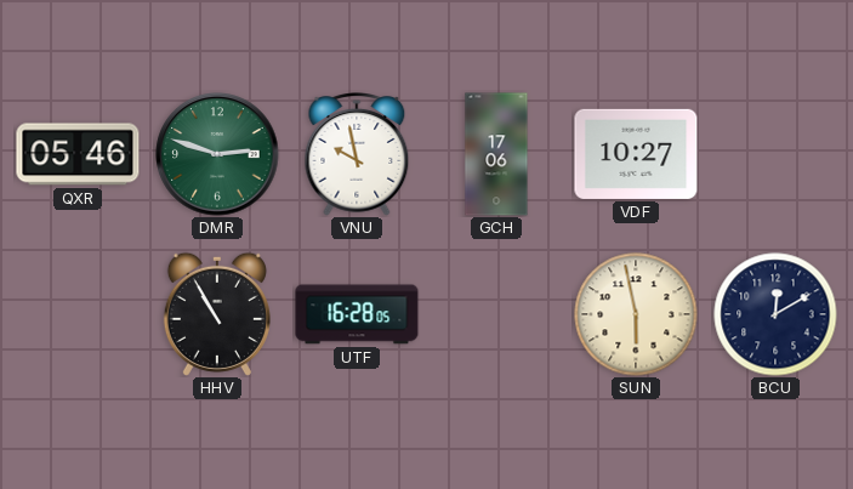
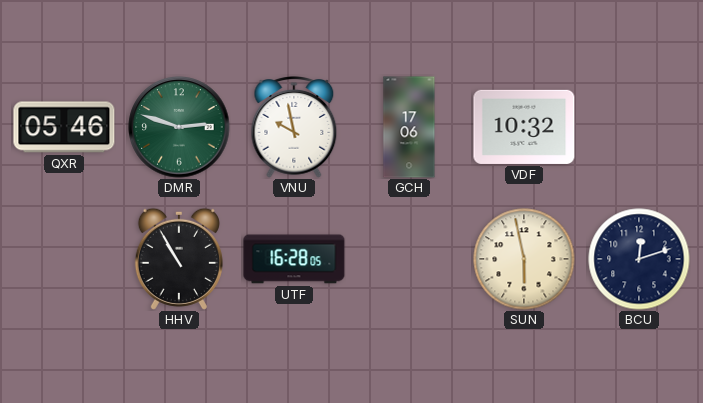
VDF: 10:27 -> 10:32
BCU: 12:10 -> 12:12
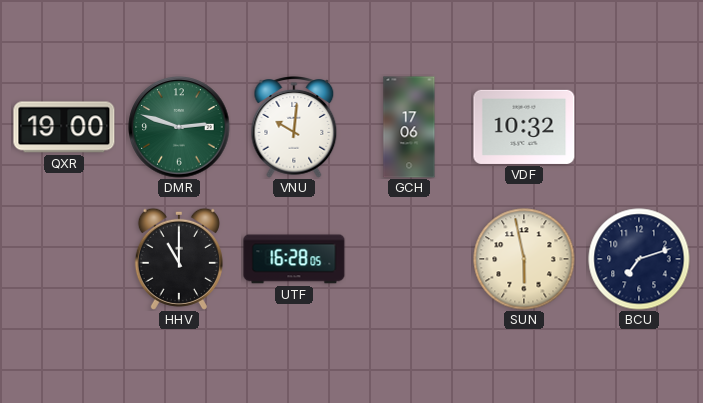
QXR: 05:46 -> 19:00
VNU: 9:58 -> 10:01
HHV: 10:55 -> 11:00
BCU: 12:12 -> 7:12
